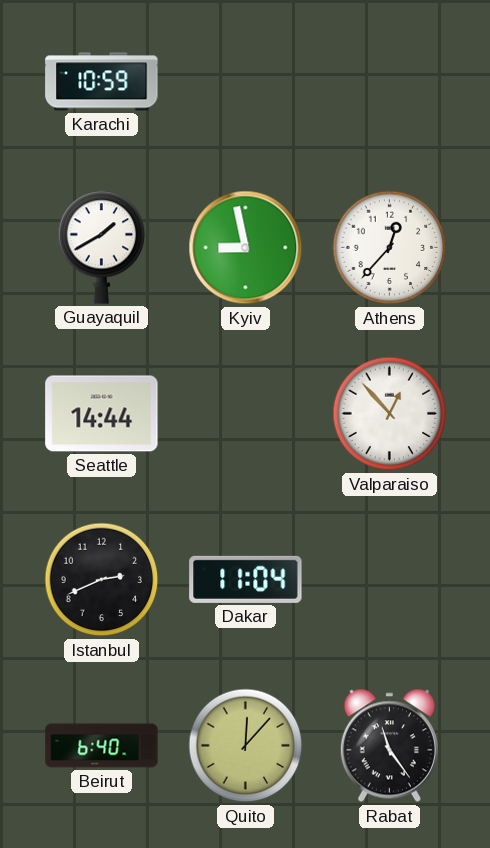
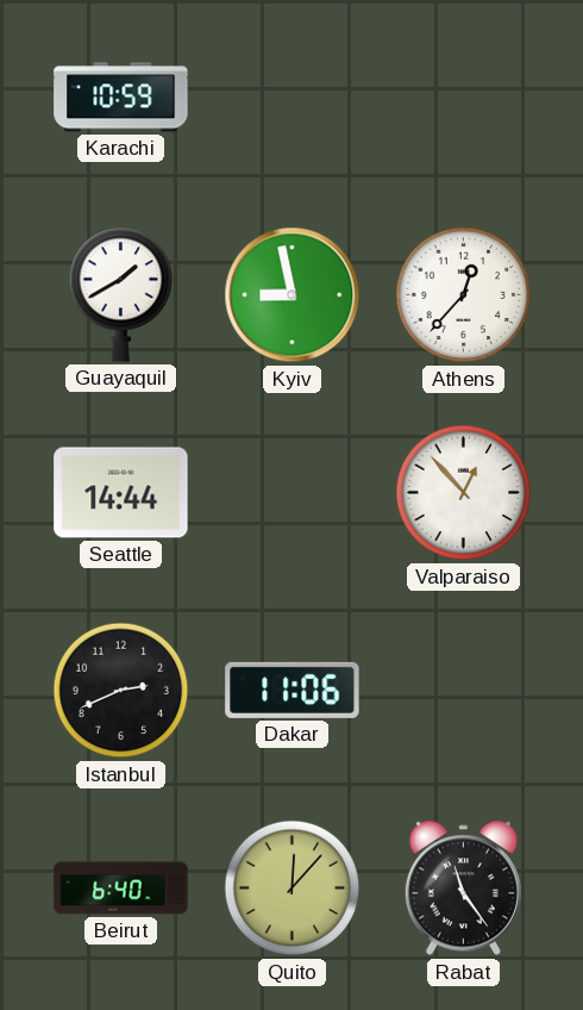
Dakar: 11:04 -> 11:06
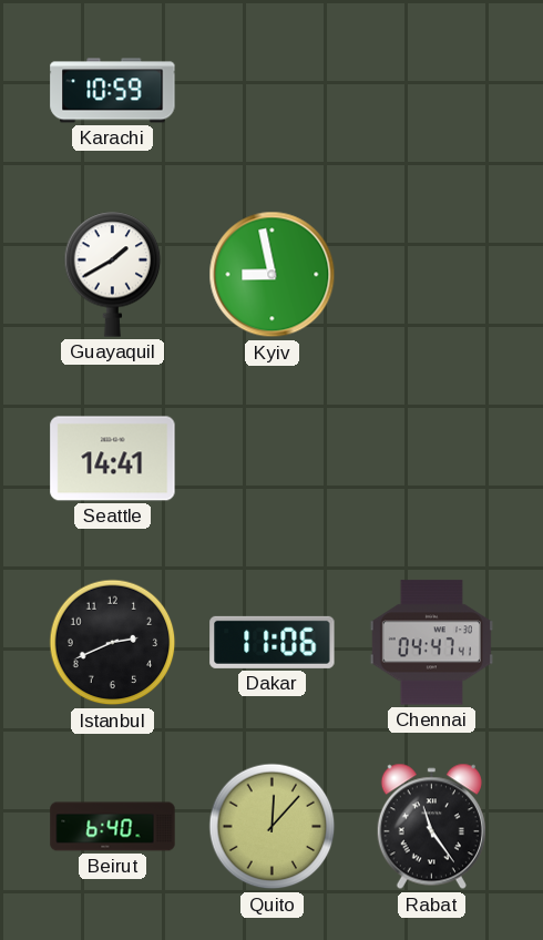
Athens: 12:37 -> none
Seattle: 14:44 -> 14:41
Valparaiso: 12:53 -> none
Chennai: none -> 04:47
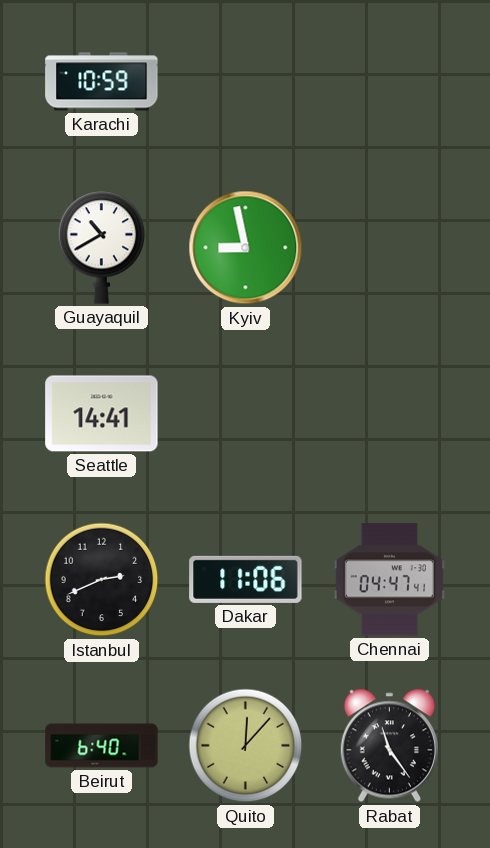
Guayaquil: 1:40 -> 10:40
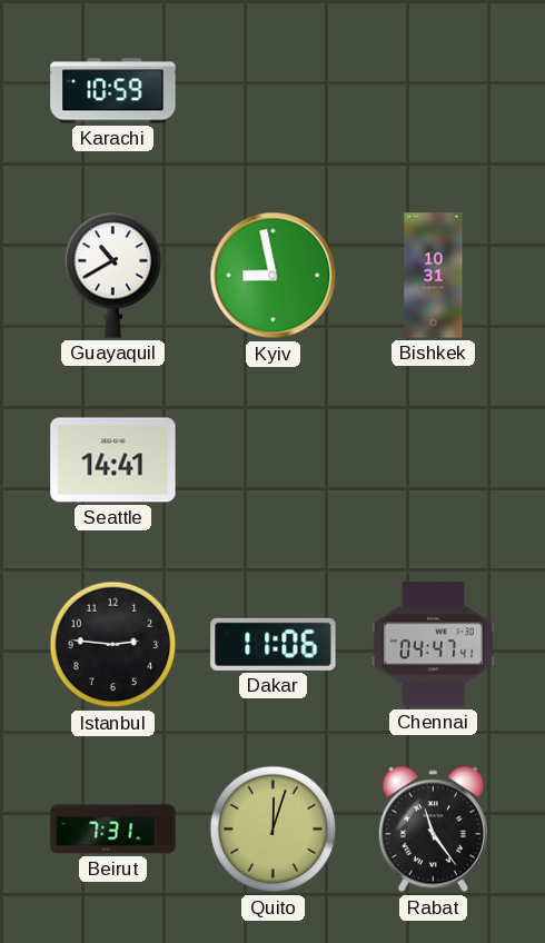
Bishkek: none -> 10:31
Istanbul: 2:41 -> 2:46
Beirut: 6:40 -> 7:31
Quito: 12:07 -> 12:03
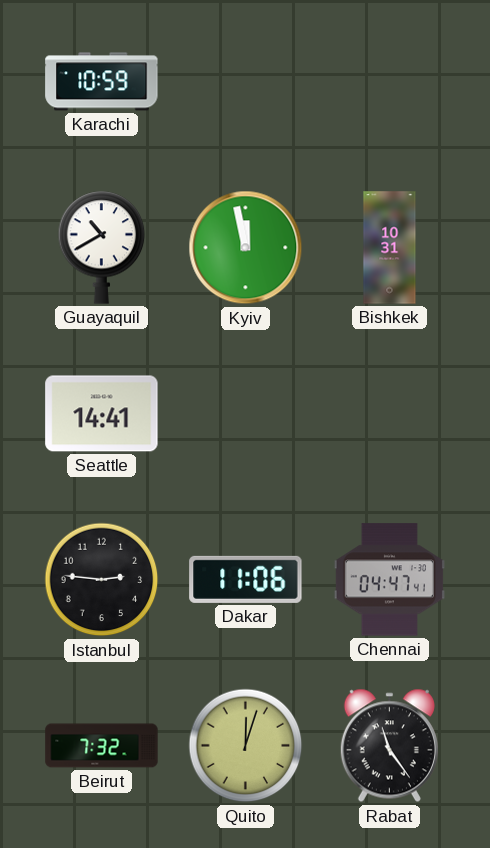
Kyiv: 8:58 -> 11:58
Beirut: 7:31 -> 7:32
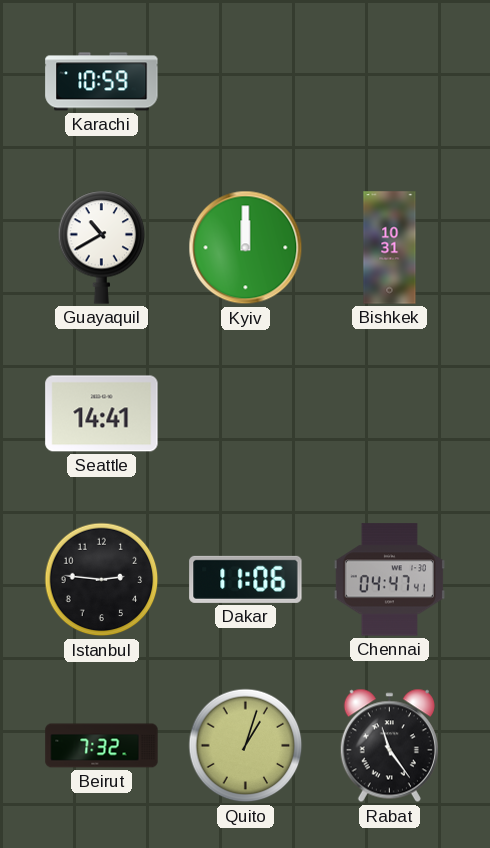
Kyiv: 11:58 -> 12:00
Quito: 12:03 -> 1:03
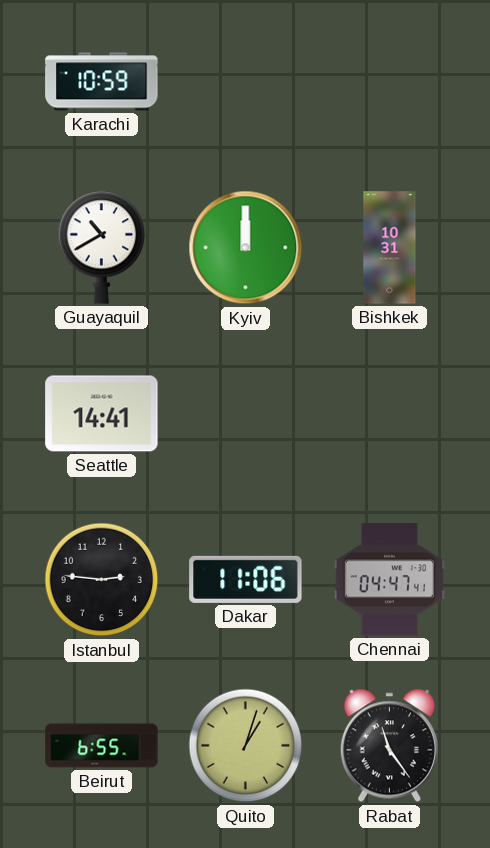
Beirut: 7:32 -> 6:55
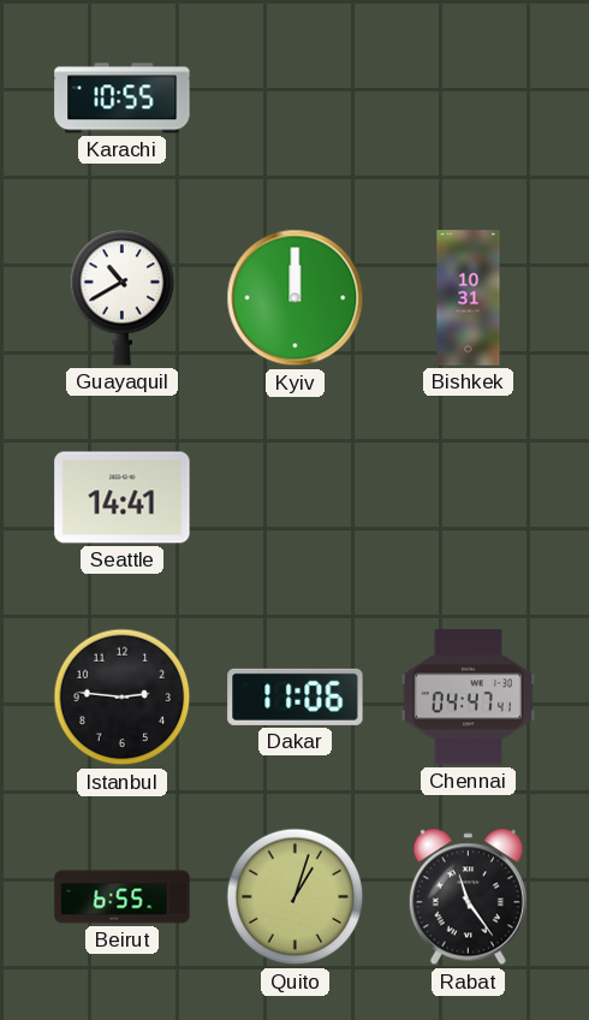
Karachi: 10:59 -> 10:55
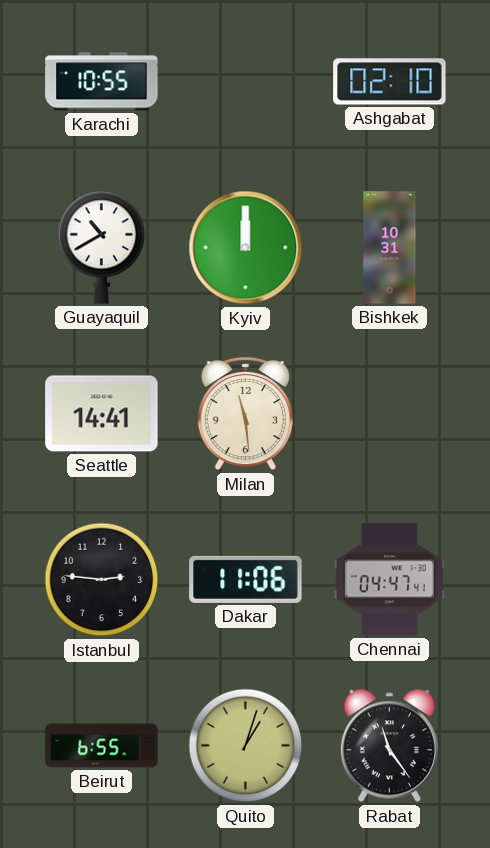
Ashgabat: none -> 02:10
Milan: none -> 11:29
